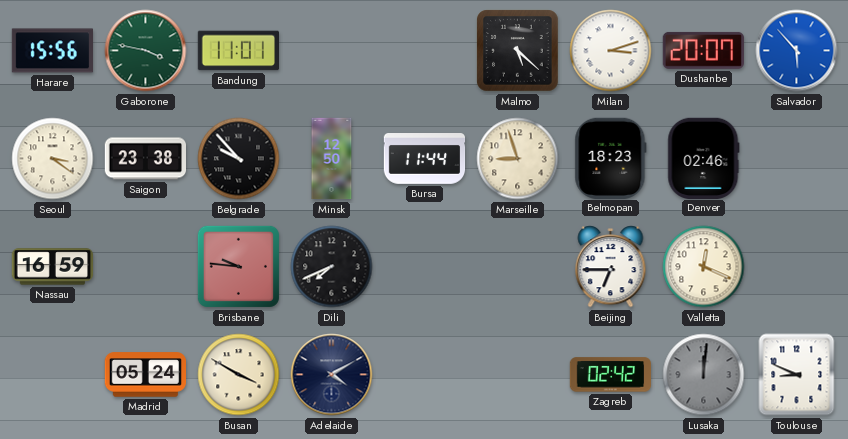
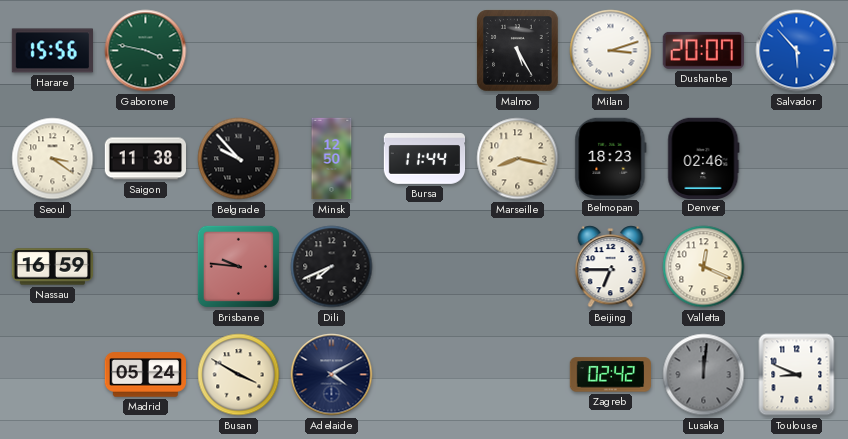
Bandung: 11:01 -> none
Malmo: 5:22 -> 5:25
Saigon: 23:38 -> 11:38
Marseille: 8:57 -> 8:17
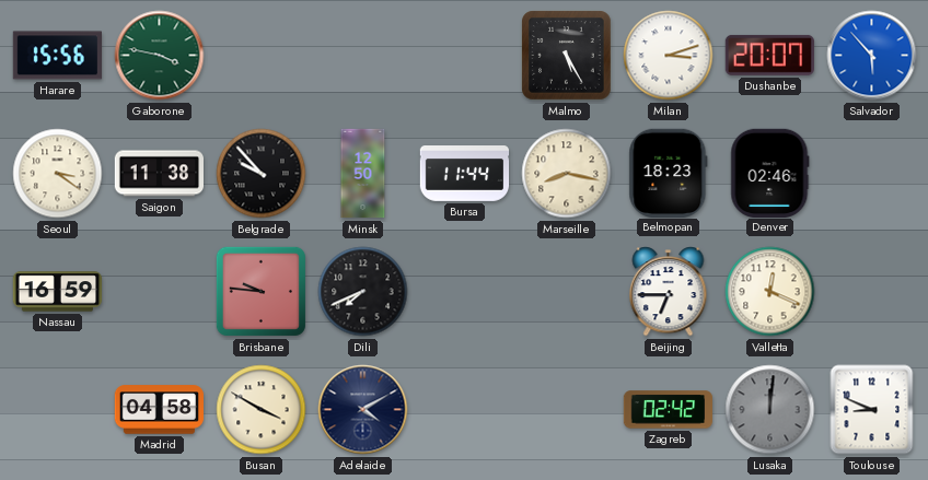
Madrid: 05:24 -> 04:58
